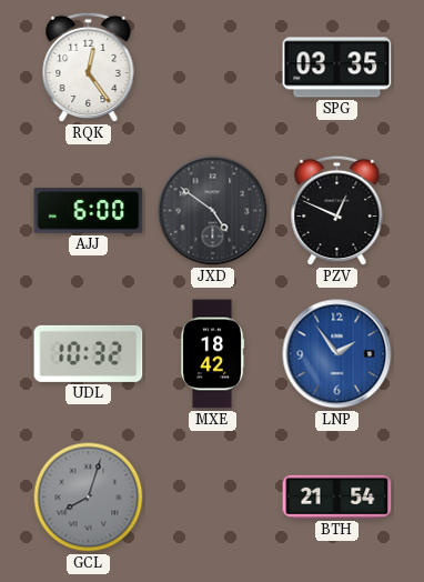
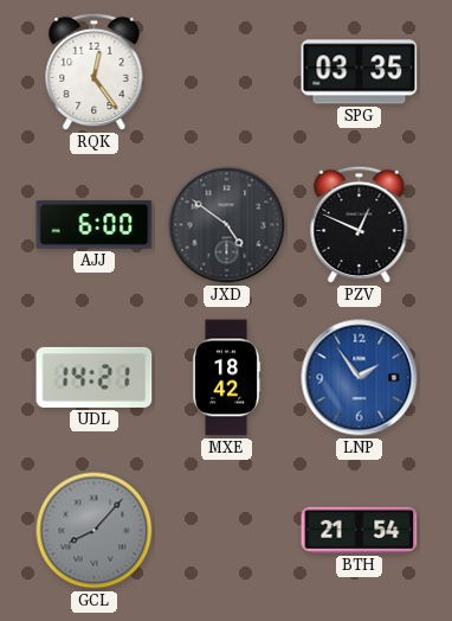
UDL: 10:32 -> 14:21
GCL: 8:03 -> 8:07
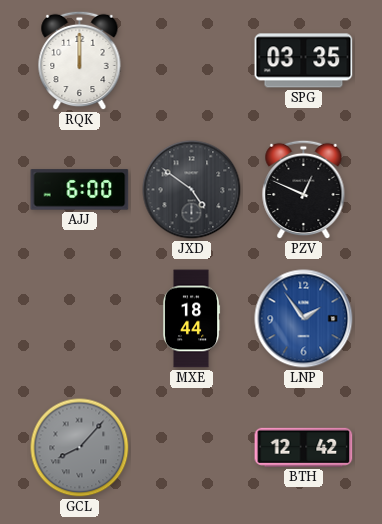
RQK: 12:24 -> 12:00
UDL: 14:21 -> none
MXE: 18:42 -> 18:44
BTH: 21:54 -> 12:42
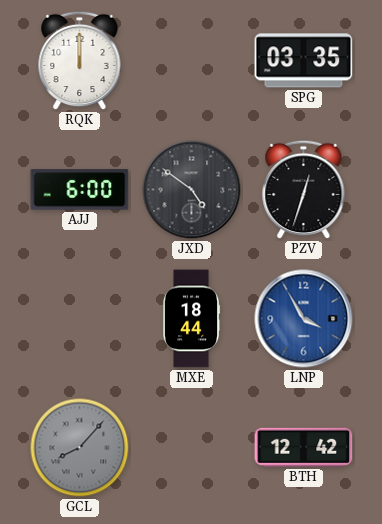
PZV: 12:49 -> 12:33
LNP: 1:54 -> 3:55
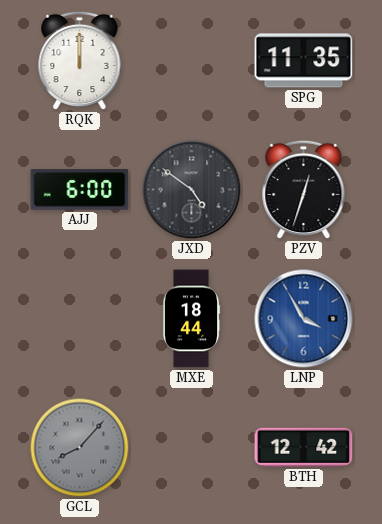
SPG: 03:35 -> 11:35
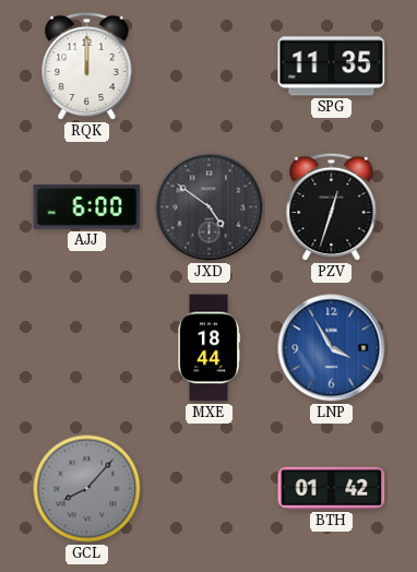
BTH: 12:42 -> 01:42
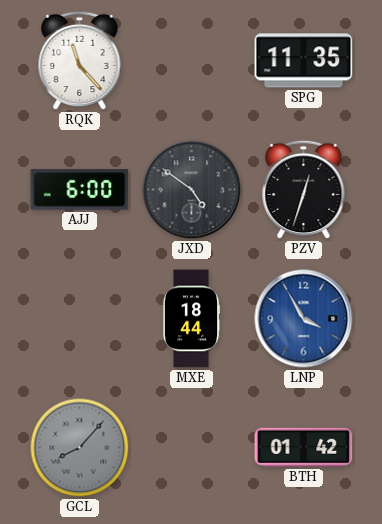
RQK: 12:00 -> 11:23
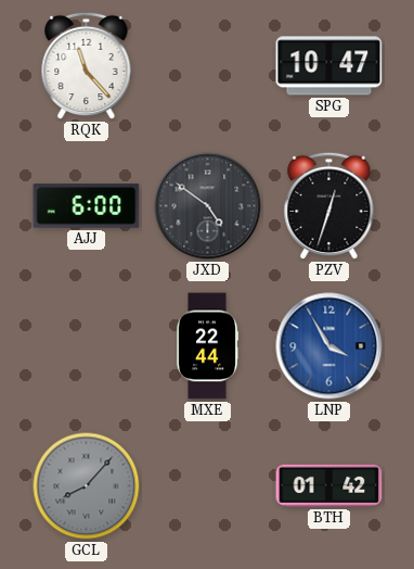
SPG: 11:35 -> 10:47
MXE: 18:44 -> 22:44
